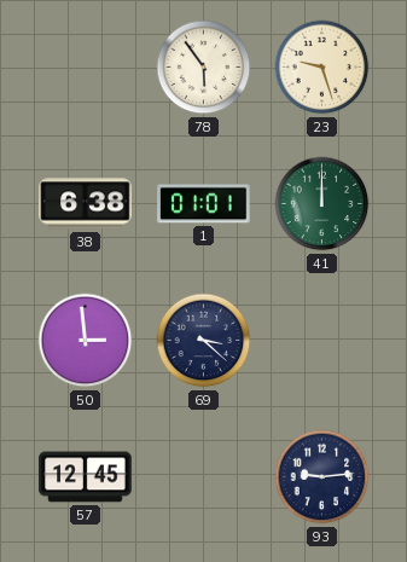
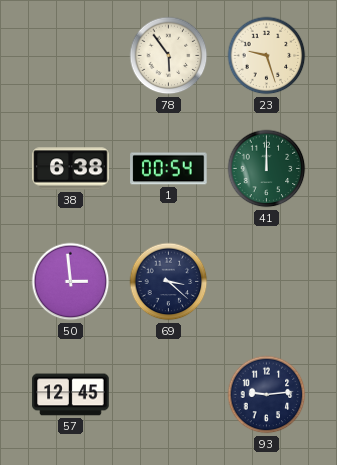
1: 01:01 -> 00:54
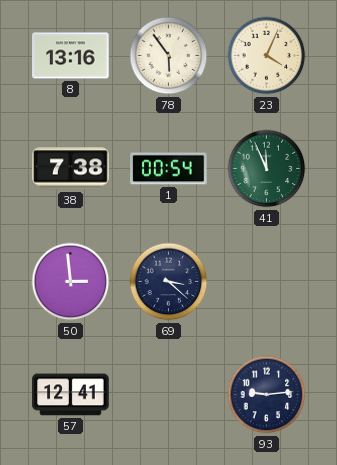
8: none -> 13:16
23: 9:27 -> 4:04
38: 6:38 -> 7:38
41: 12:00 -> 11:56
57: 12:45 -> 12:41
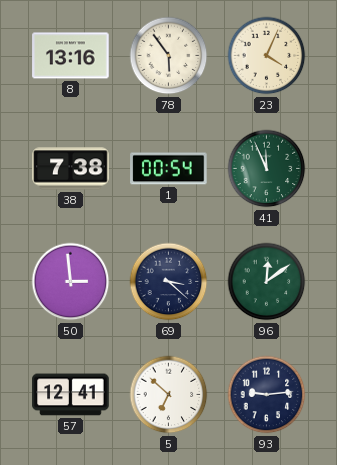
96: none -> 12:09
5: none -> 6:52
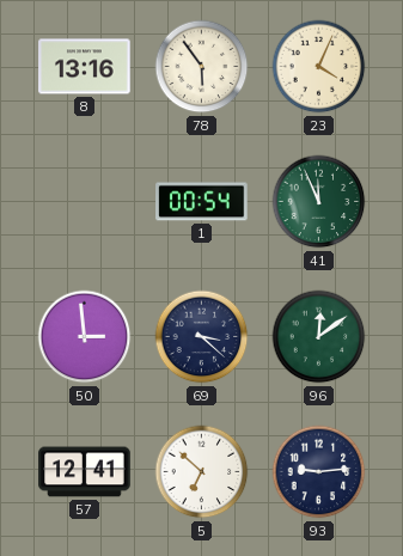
38: 7:38 -> none
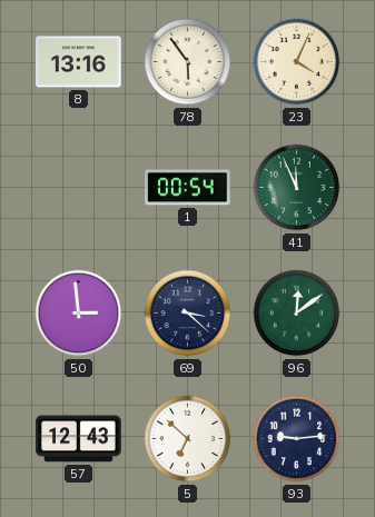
57: 12:41 -> 12:43
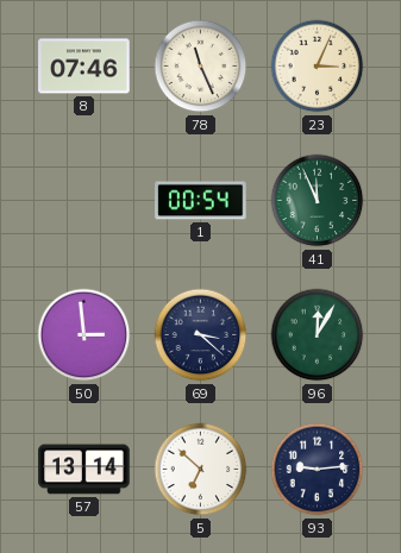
8: 13:16 -> 07:46
78: 5:54 -> 11:26
23: 4:04 -> 3:04
96: 12:09 -> 12:05
57: 12:43 -> 13:14
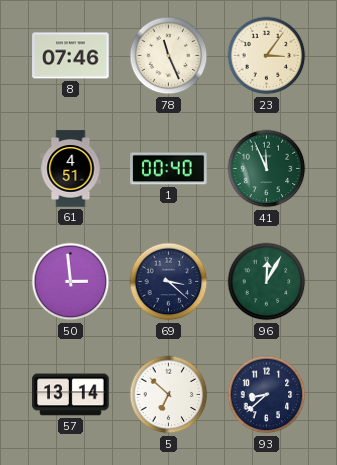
23: 3:04 -> 3:06
61: none -> 4:51
1: 00:54 -> 00:40
93: 9:14 -> 8:38
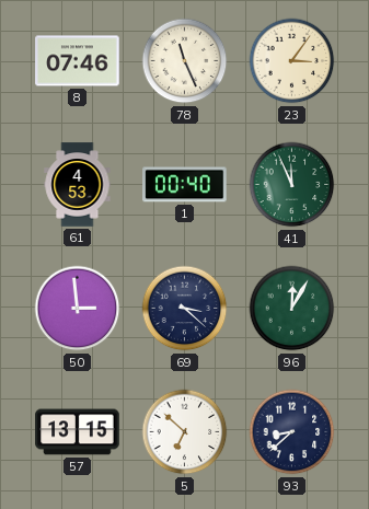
61: 4:51 -> 4:53
57: 13:14 -> 13:15
